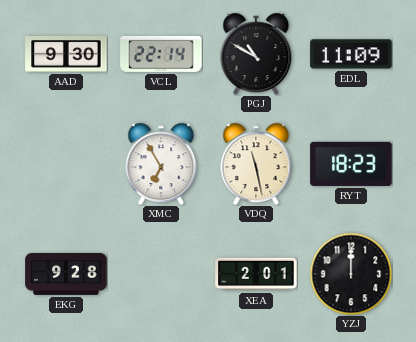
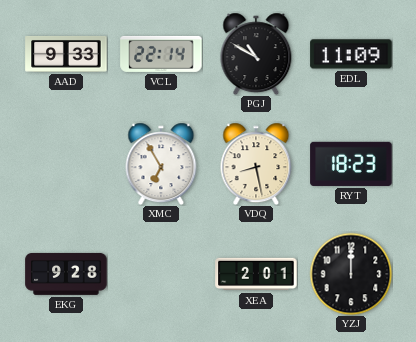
AAD: 9:30 -> 9:33
VDQ: 11:28 -> 8:28
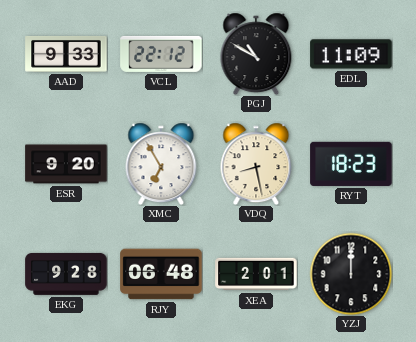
VCL: 22:14 -> 22:12
ESR: none -> 9:20
RJY: none -> 06:48
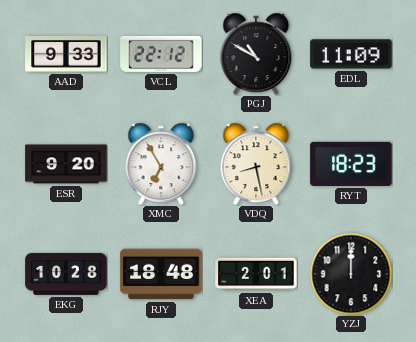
EKG: 9:28 -> 10:28
RJY: 06:48 -> 18:48
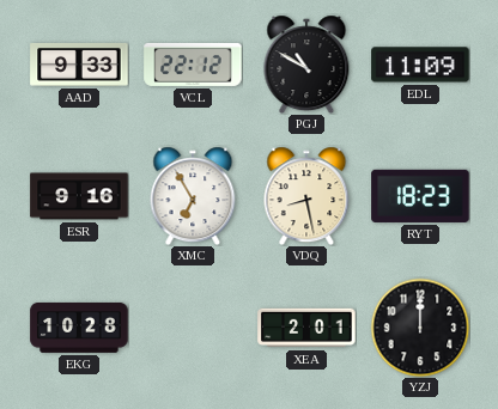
ESR: 9:20 -> 9:16
RJY: 18:48 -> none
